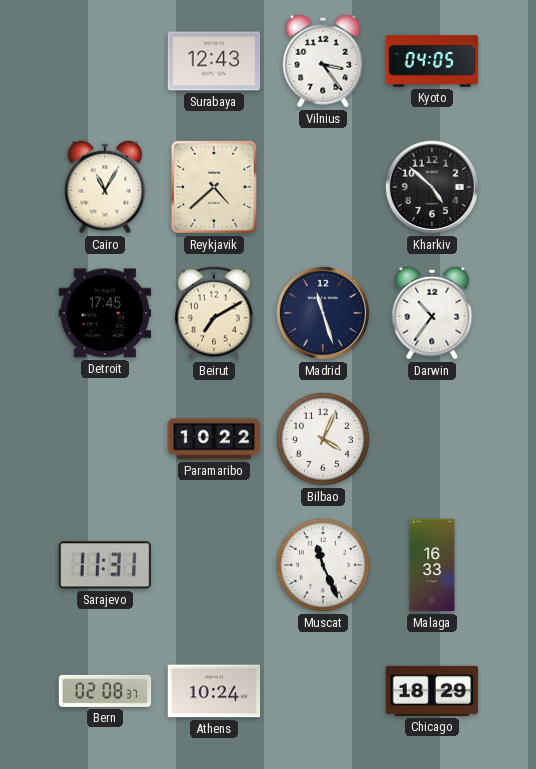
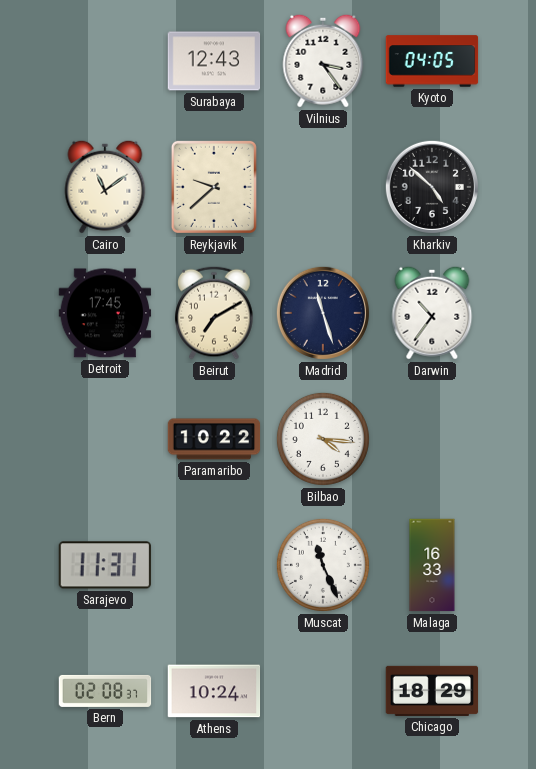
Cairo: 11:05 -> 11:09
Reykjavik: 4:38 -> 9:38
Bilbao: 4:04 -> 4:16
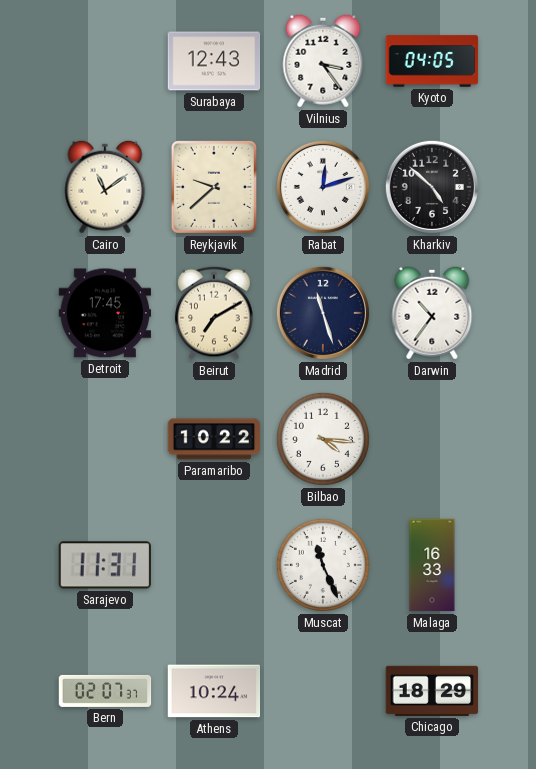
Rabat: none -> 12:12
Bern: 02:08 -> 02:07
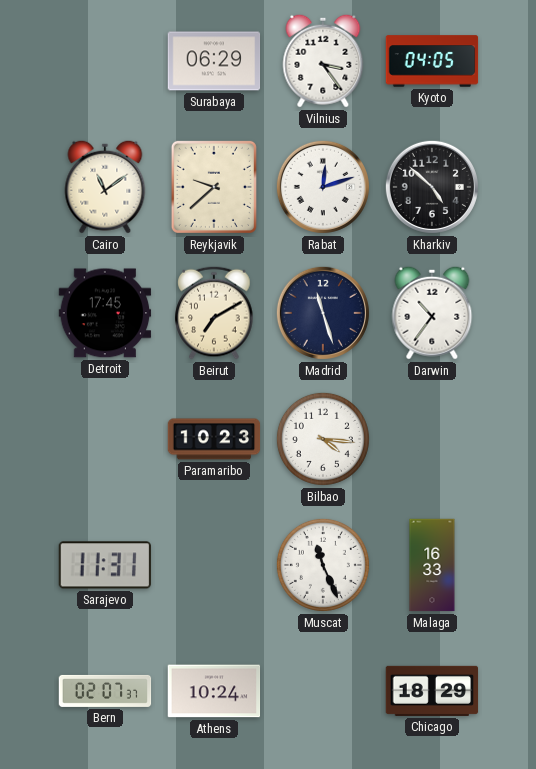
Surabaya: 12:43 -> 06:29
Paramaribo: 10:22 -> 10:23
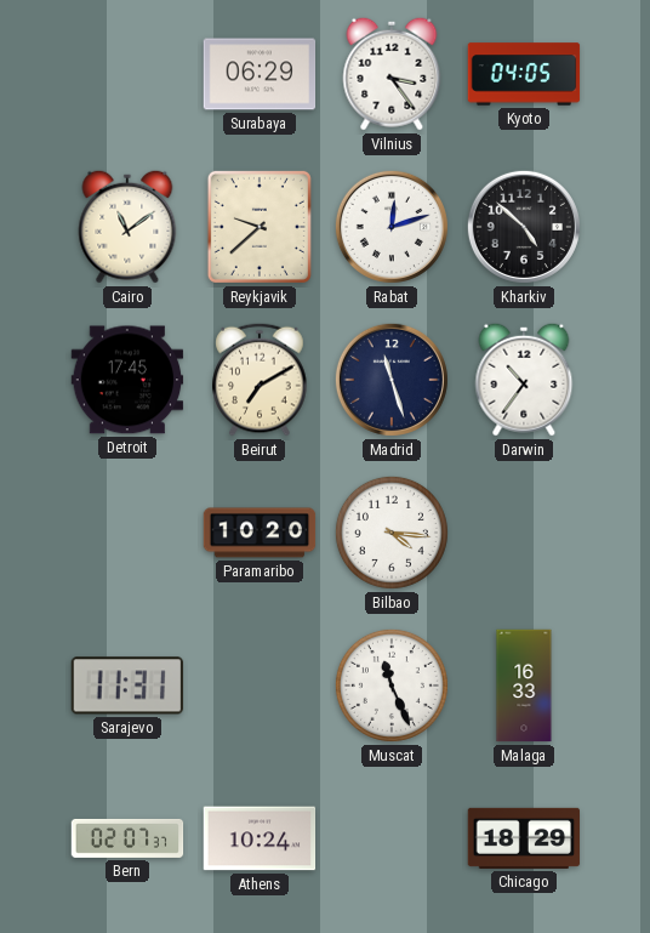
Paramaribo: 10:23 -> 10:20
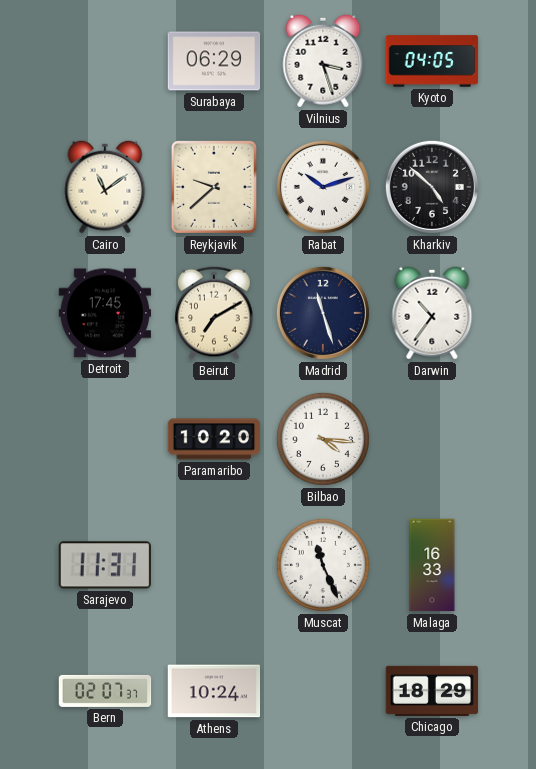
Vilnius: 3:24 -> 3:27
Rabat: 12:12 -> 10:12
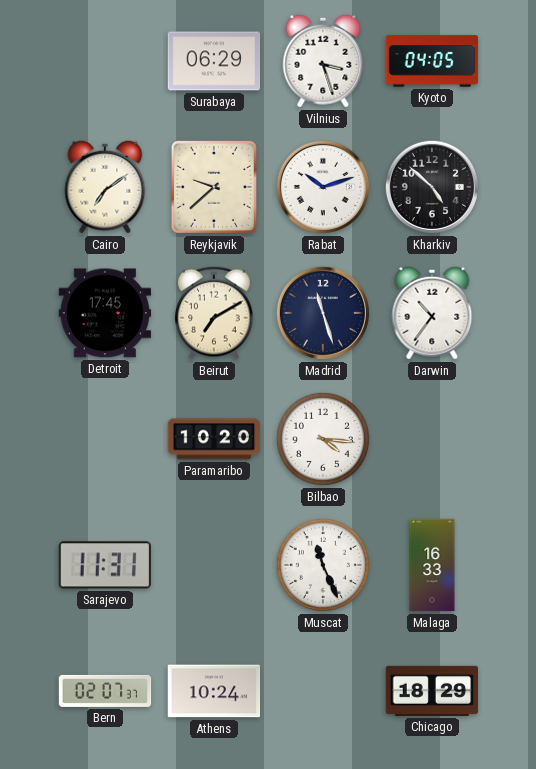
Cairo: 11:09 -> 7:09
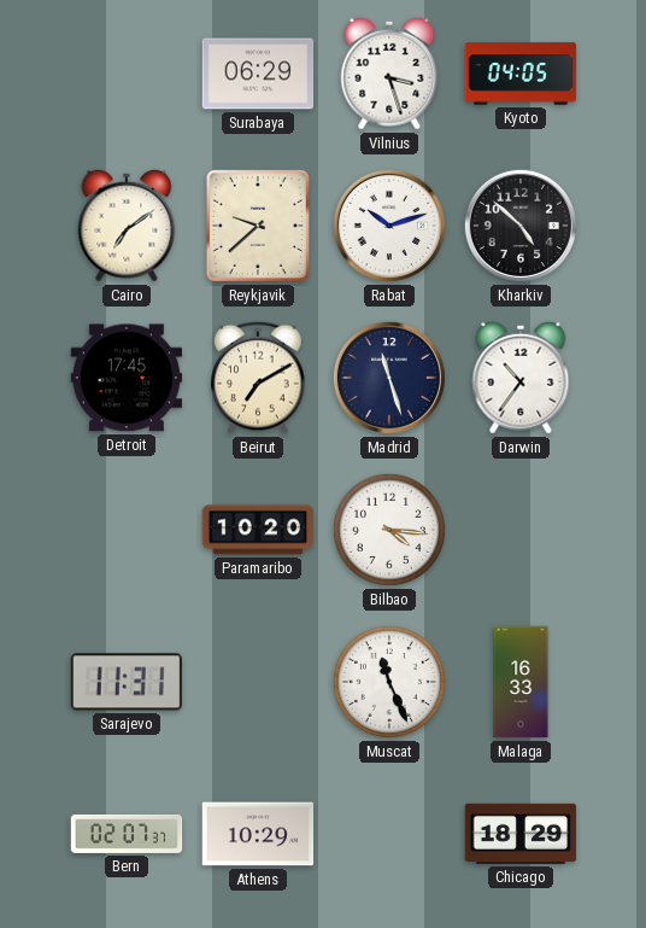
Athens: 10:24 -> 10:29
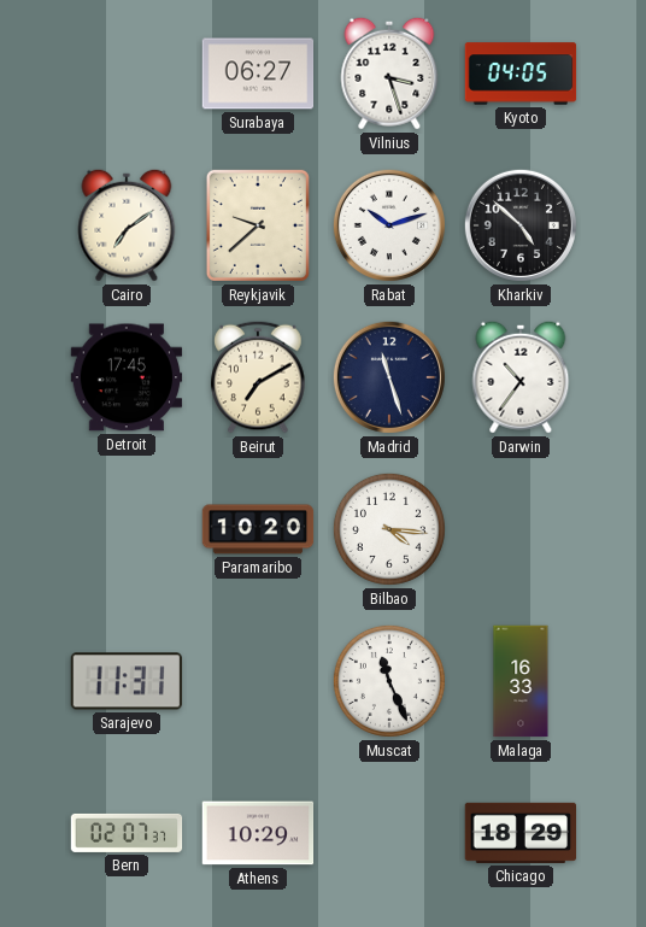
Surabaya: 06:29 -> 06:27
